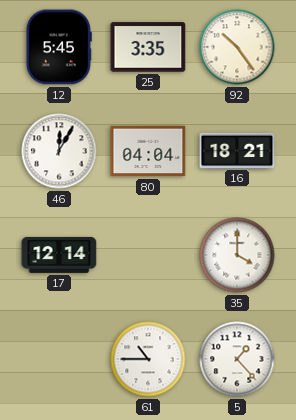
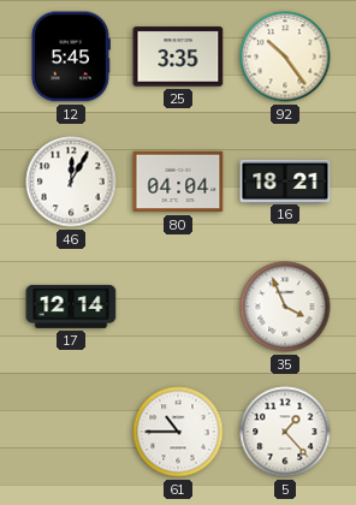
35: 4:00 -> 3:56
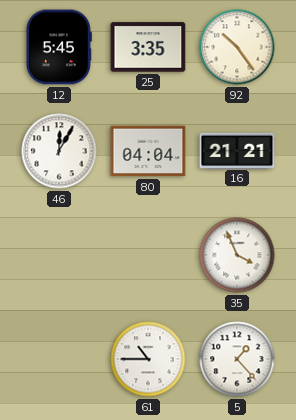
16: 18:21 -> 21:21
17: 12:14 -> none
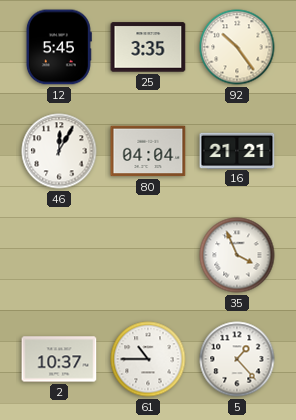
2: none -> 10:37
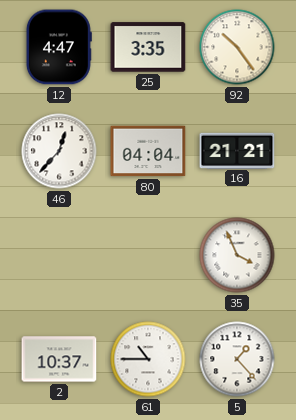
12: 5:45 -> 4:47
46: 12:05 -> 12:37
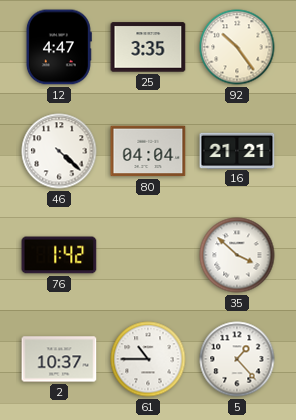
46: 12:37 -> 4:22
76: none -> 1:42
35: 3:56 -> 3:52
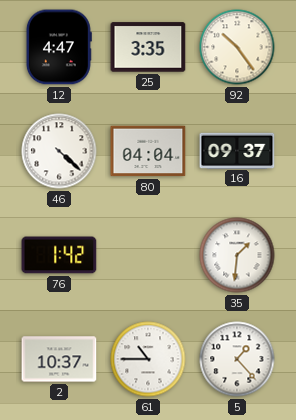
16: 21:21 -> 09:37
35: 3:52 -> 1:31
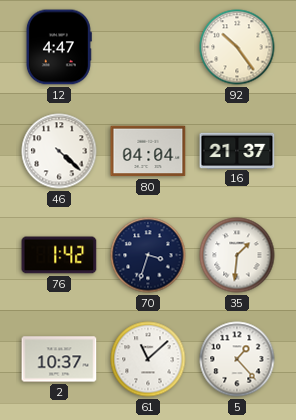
25: 3:35 -> none
16: 09:37 -> 21:37
70: none -> 3:33
61: 10:45 -> 11:08
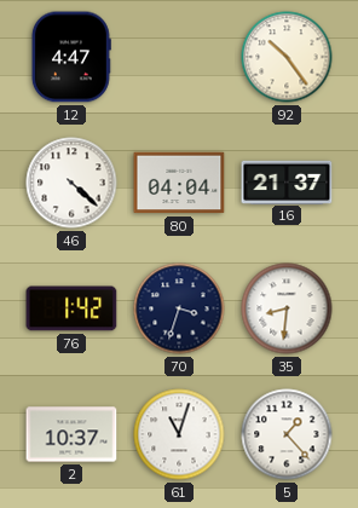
35: 1:31 -> 8:31
61: 11:08 -> 11:03
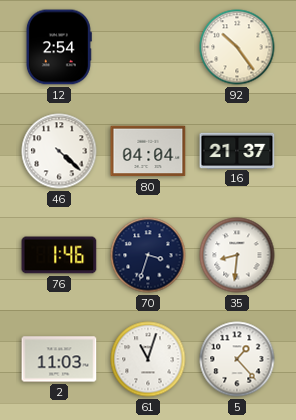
12: 4:47 -> 2:54
76: 1:42 -> 1:46
2: 10:37 -> 11:03
